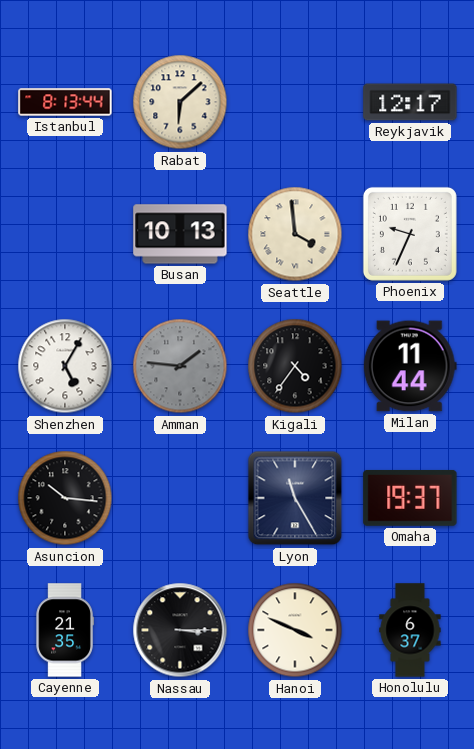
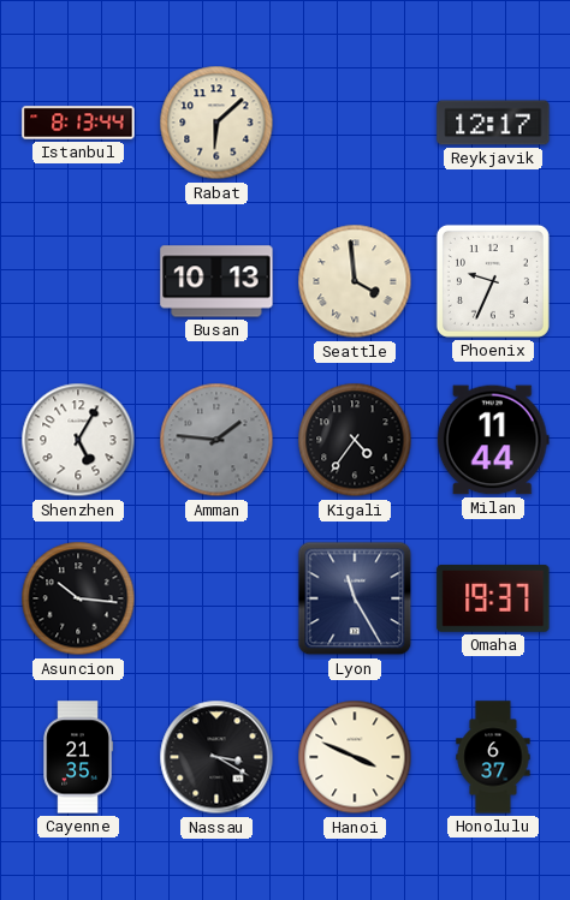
Nassau: 3:15 -> 3:20
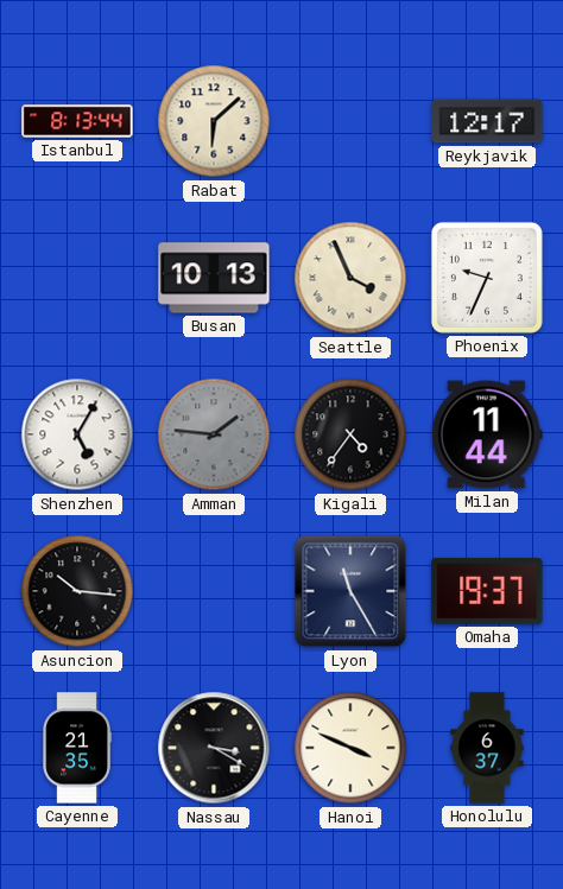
Seattle: 3:59 -> 3:56
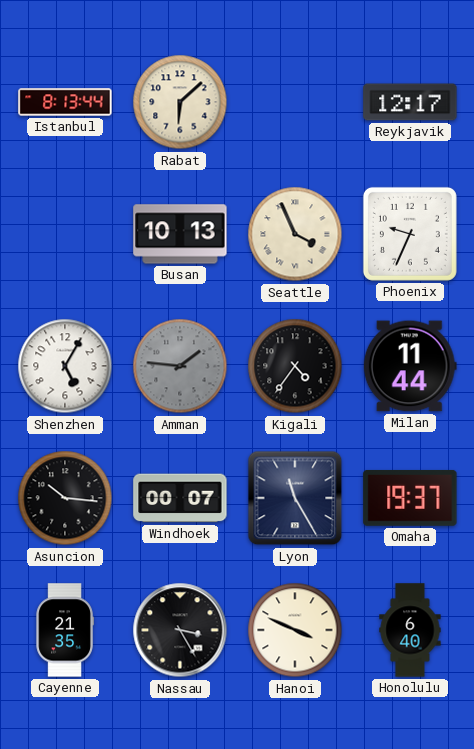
Windhoek: none -> 00:07
Nassau: 3:20 -> 3:25
Honolulu: 6:37 -> 6:40
